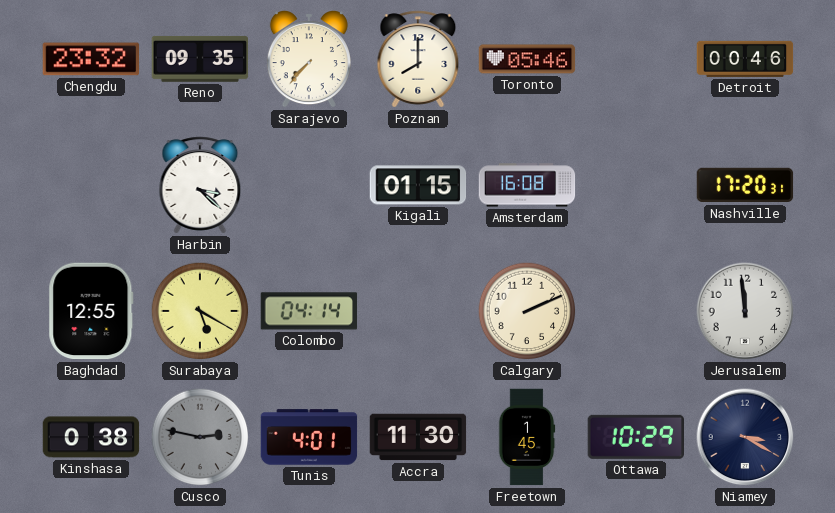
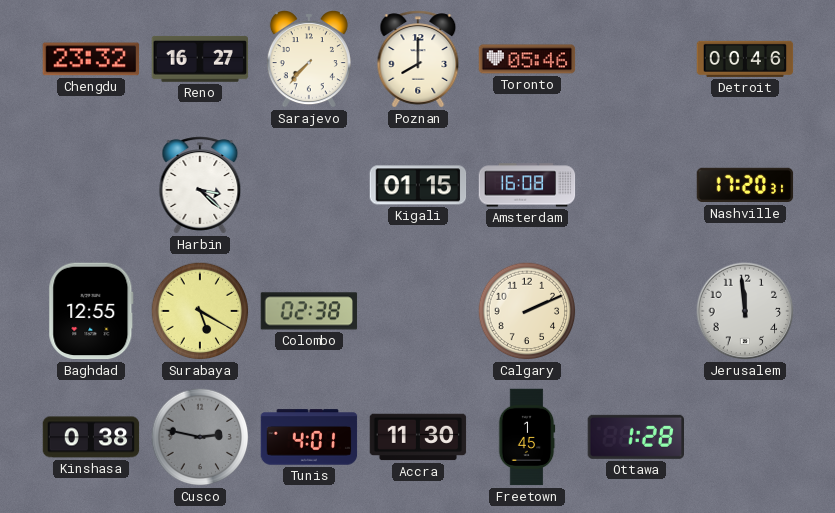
Reno: 09:35 -> 16:27
Colombo: 04:14 -> 02:38
Ottawa: 10:29 -> 1:28
Niamey: 3:20 -> none
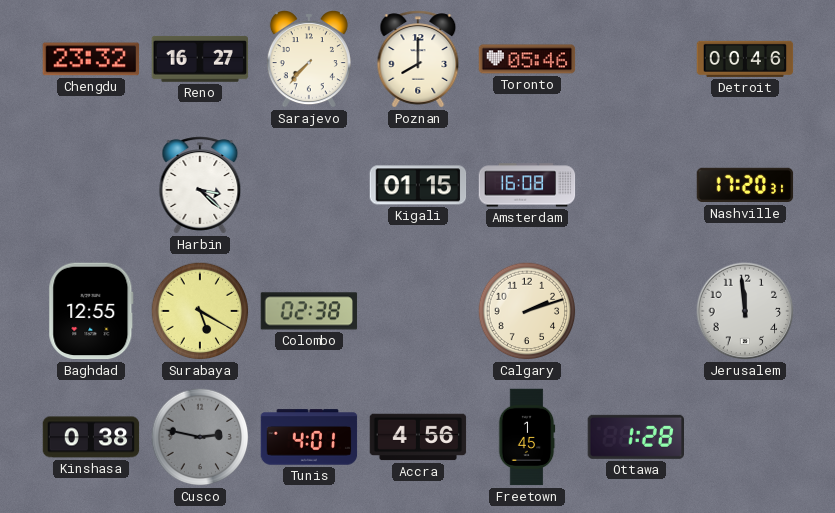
Calgary: 2:11 -> 2:12
Accra: 11:30 -> 4:56
